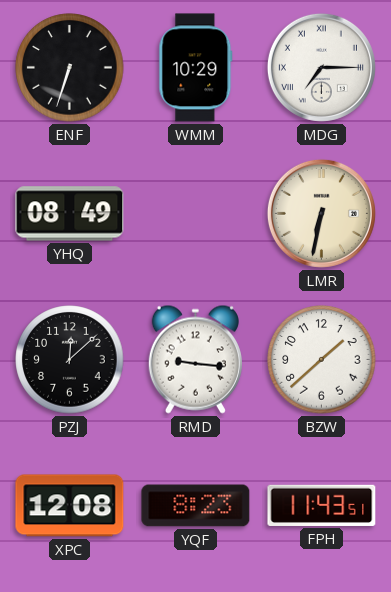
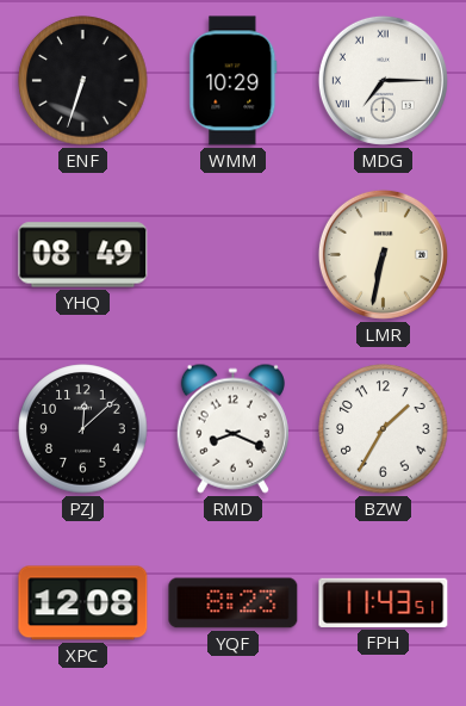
RMD: 9:16 -> 8:19
BZW: 1:38 -> 1:35
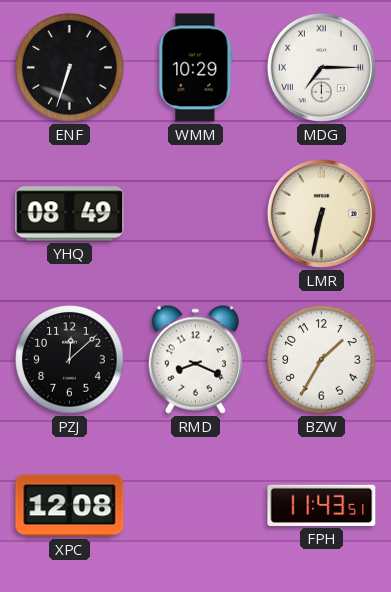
YQF: 8:23 -> none
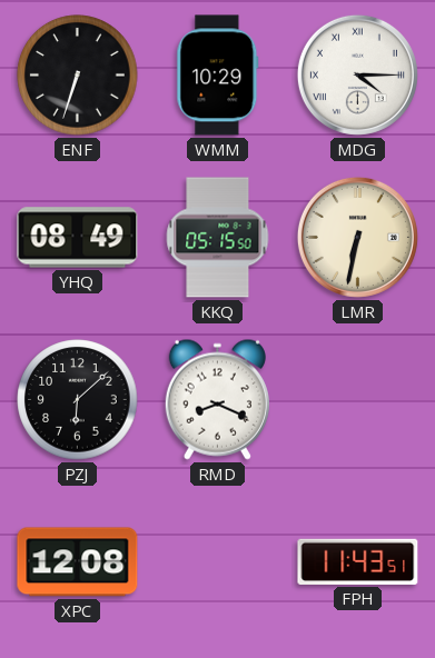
MDG: 7:15 -> 4:15
KKQ: none -> 05:15
PZJ: 12:08 -> 6:08
BZW: 1:35 -> none
